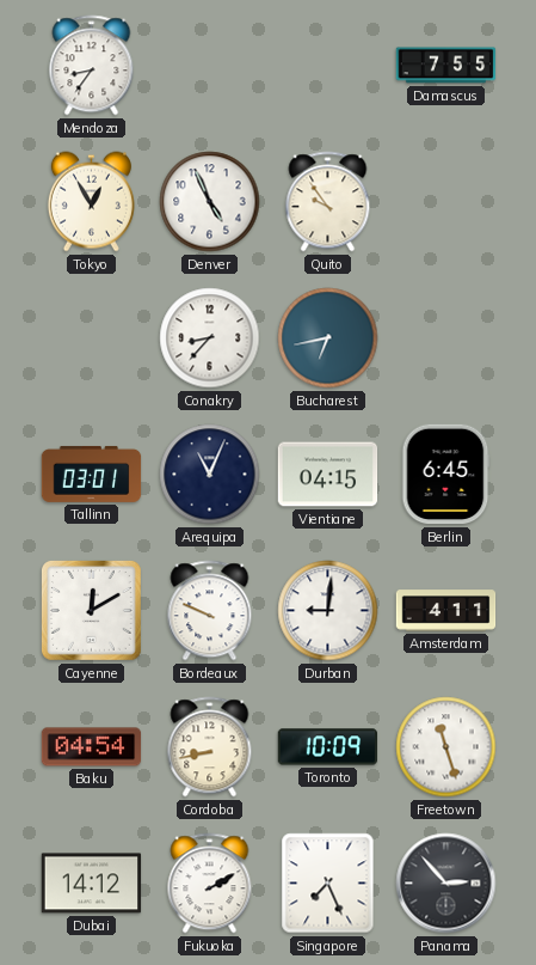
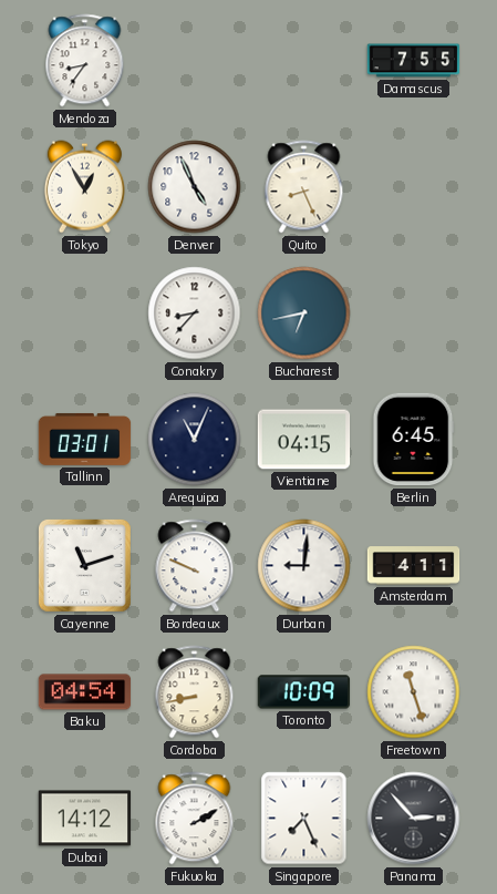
Quito: 9:54 -> 8:26
Cayenne: 12:10 -> 11:12
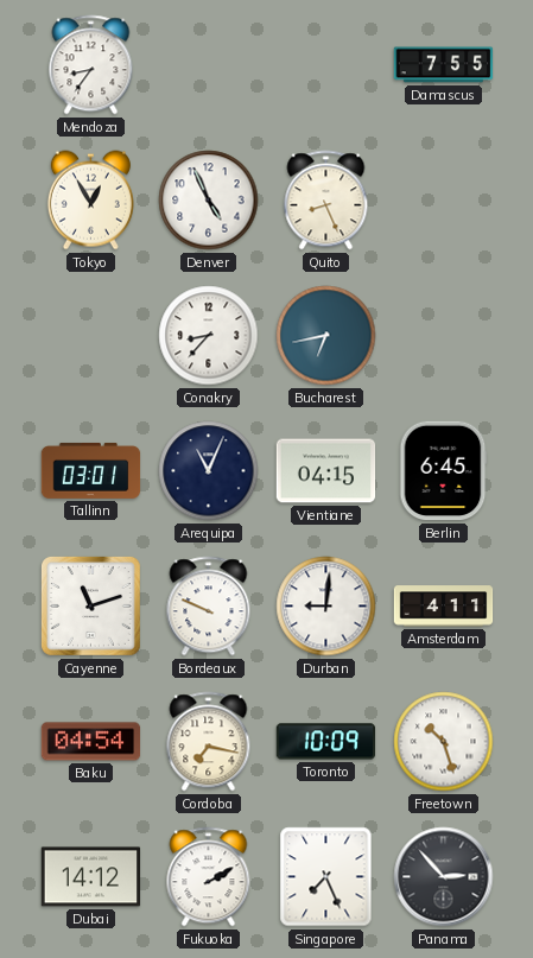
Cordoba: 8:43 -> 7:17
Freetown: 11:27 -> 10:27
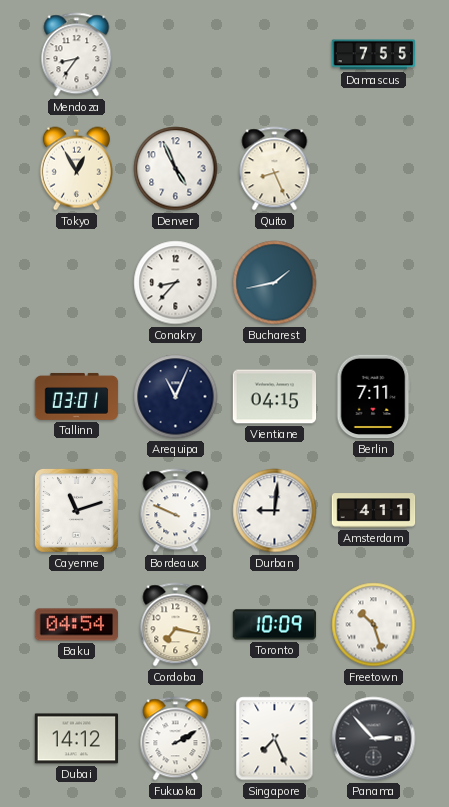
Bucharest: 6:43 -> 1:43
Berlin: 6:45 -> 7:11
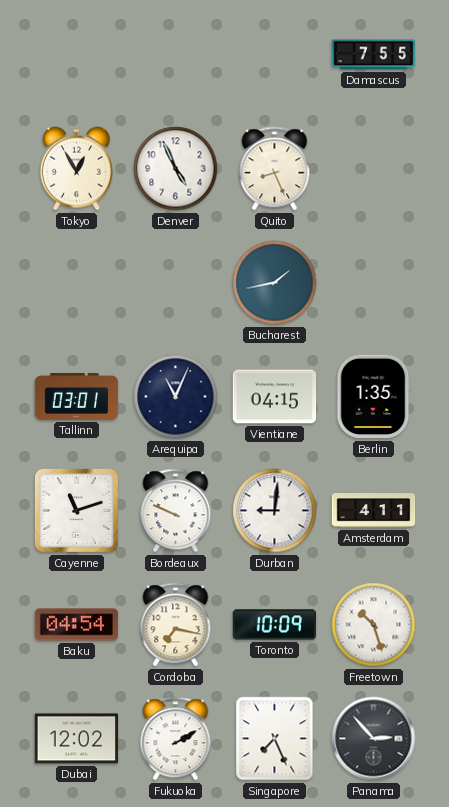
Mendoza: 8:36 -> none
Conakry: 8:37 -> none
Berlin: 7:11 -> 1:35
Dubai: 14:12 -> 12:02
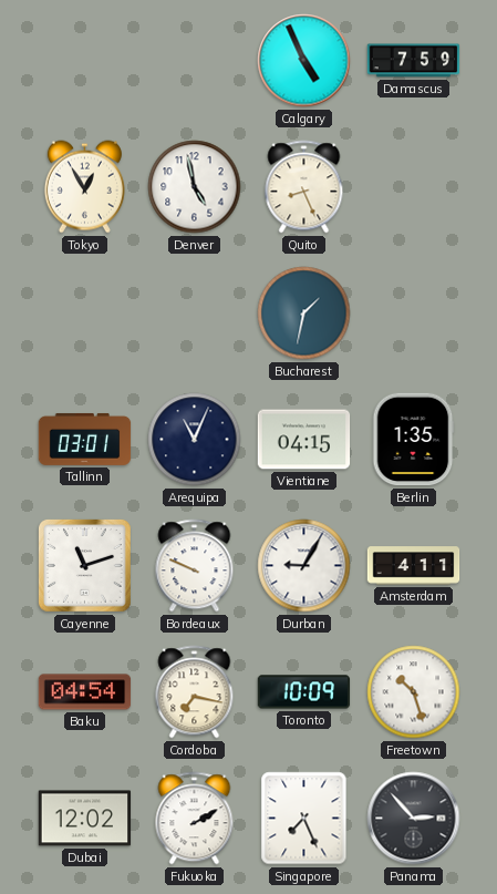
Calgary: none -> 4:56
Damascus: 7:55 -> 7:59
Denver: 4:56 -> 4:58
Bucharest: 1:43 -> 1:32
Durban: 9:01 -> 9:05
